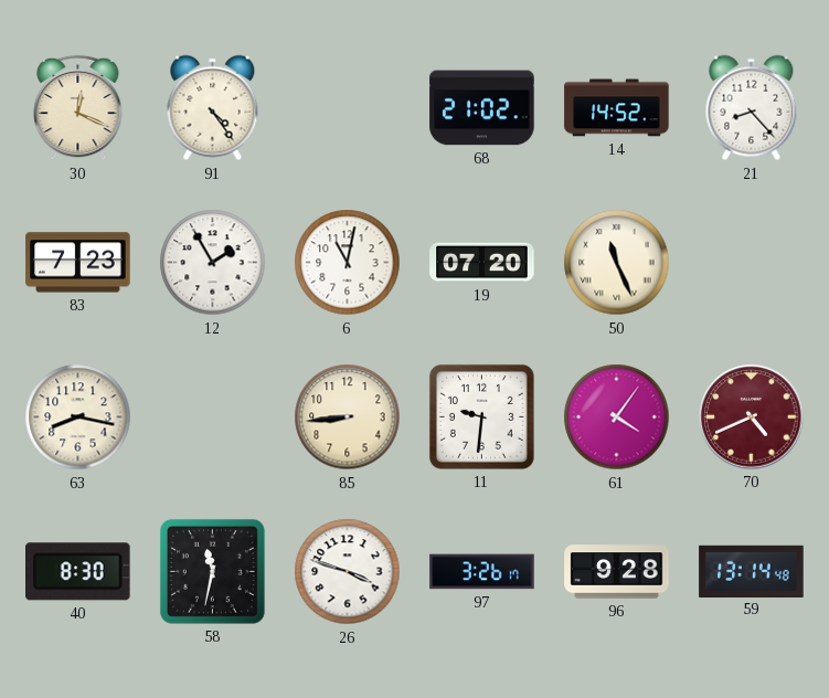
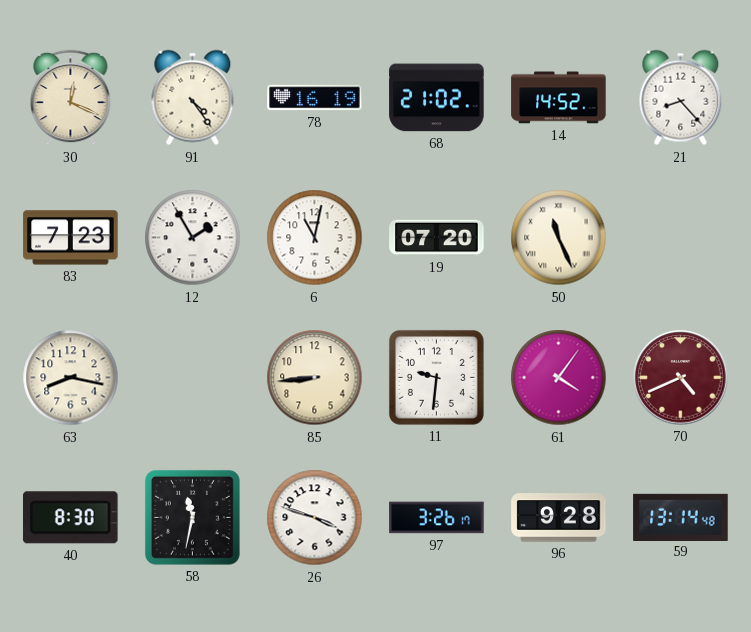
78: none -> 16:19
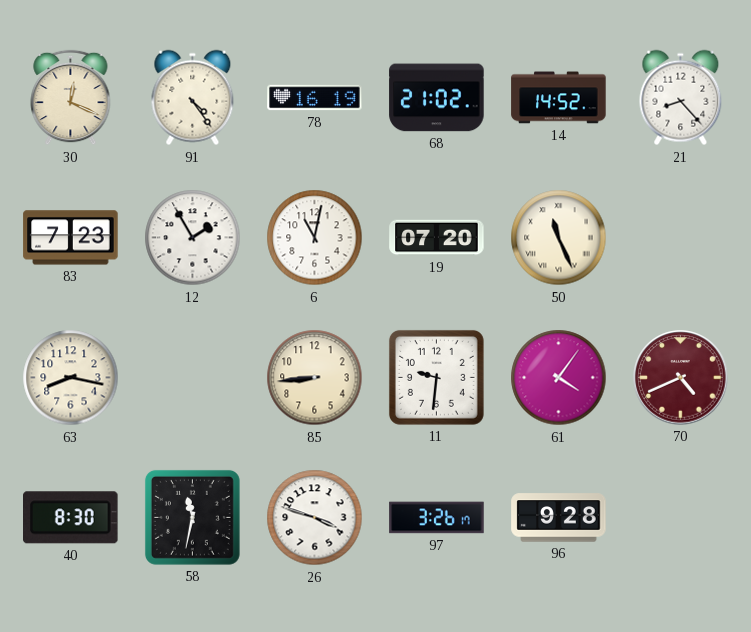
59: 13:14 -> none
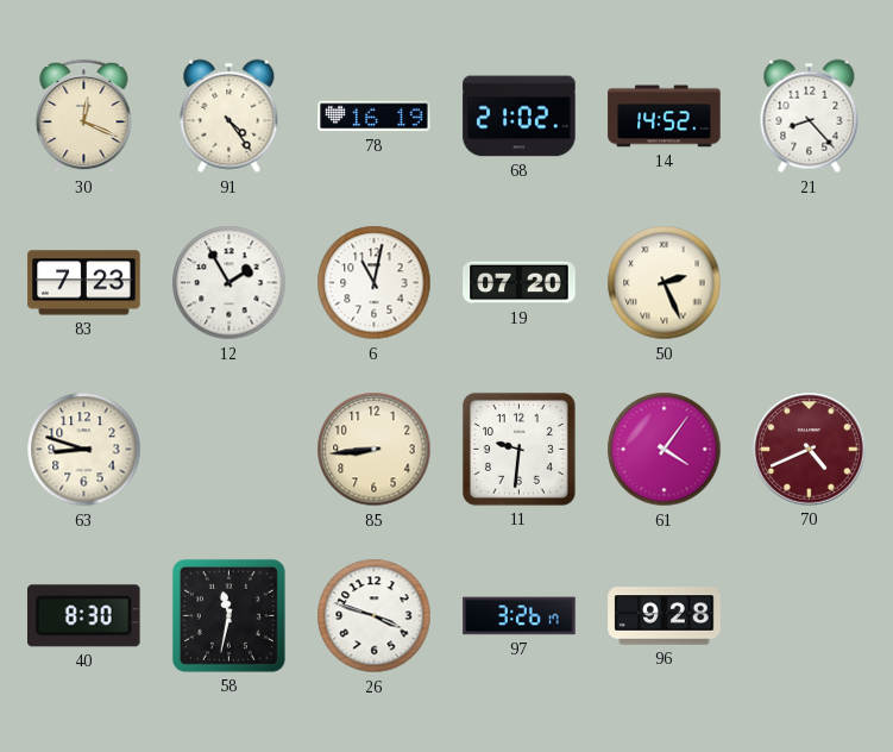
50: 11:26 -> 2:26
63: 8:17 -> 8:48
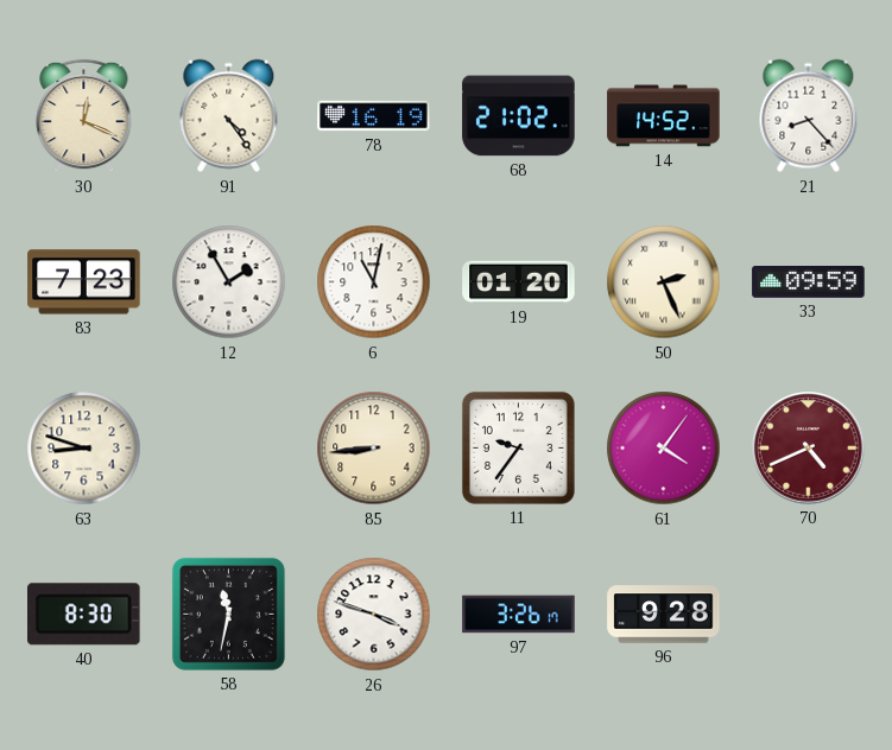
19: 07:20 -> 01:20
33: none -> 09:59
11: 9:31 -> 9:36
